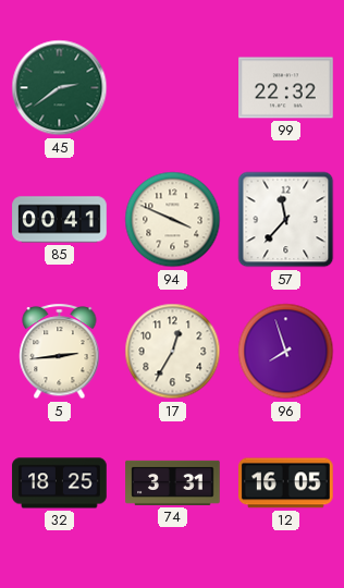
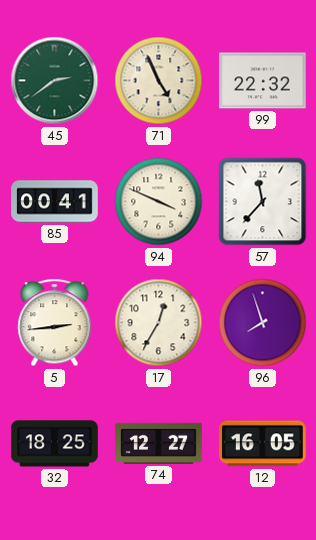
71: none -> 4:56
74: 3:31 -> 12:27
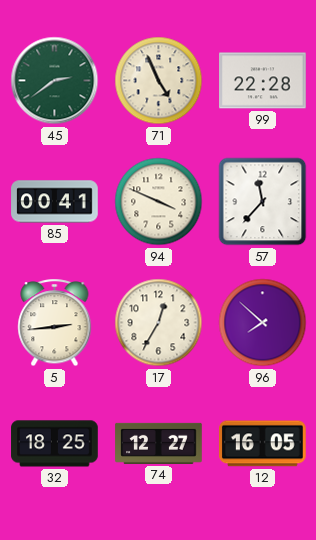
99: 22:32 -> 22:28
96: 7:57 -> 7:52
